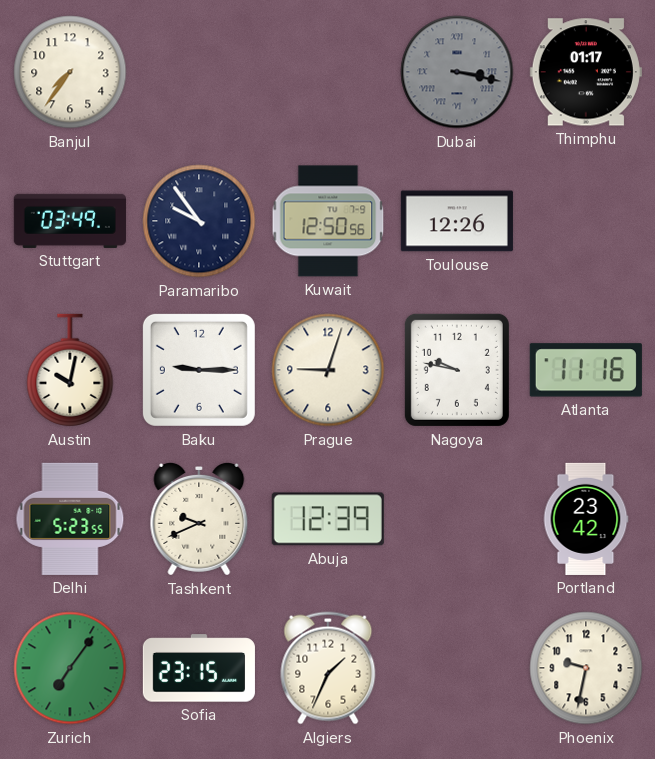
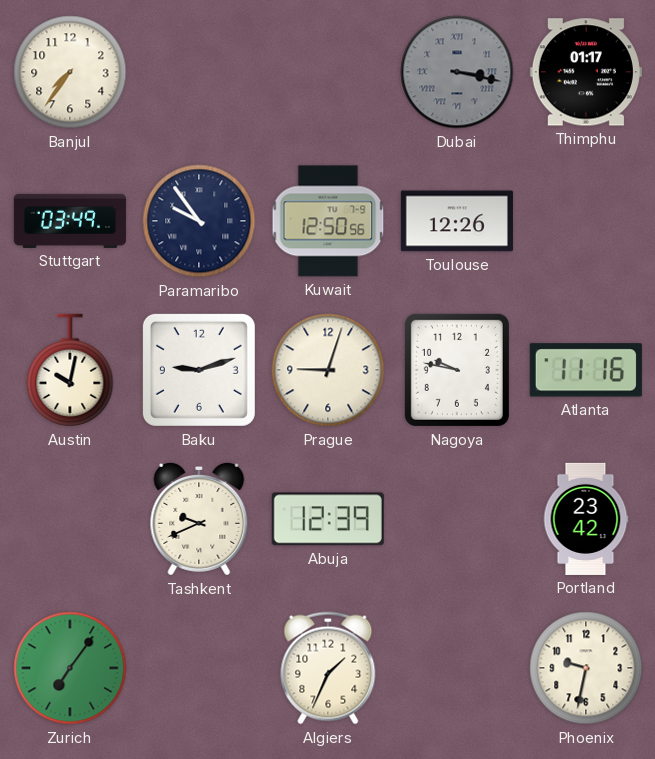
Baku: 9:15 -> 9:12
Delhi: 5:23 -> none
Sofia: 23:15 -> none
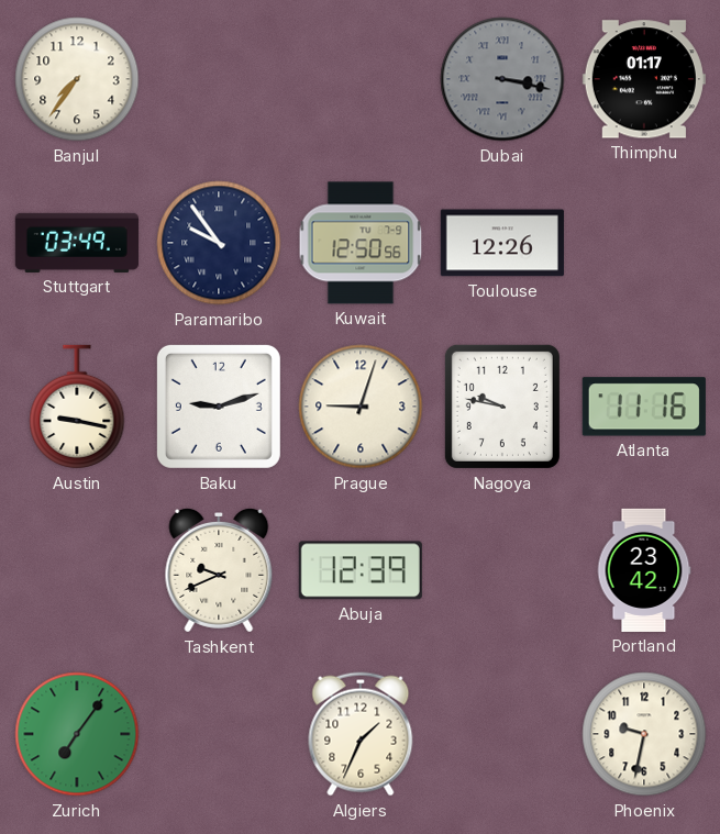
Austin: 10:02 -> 9:17
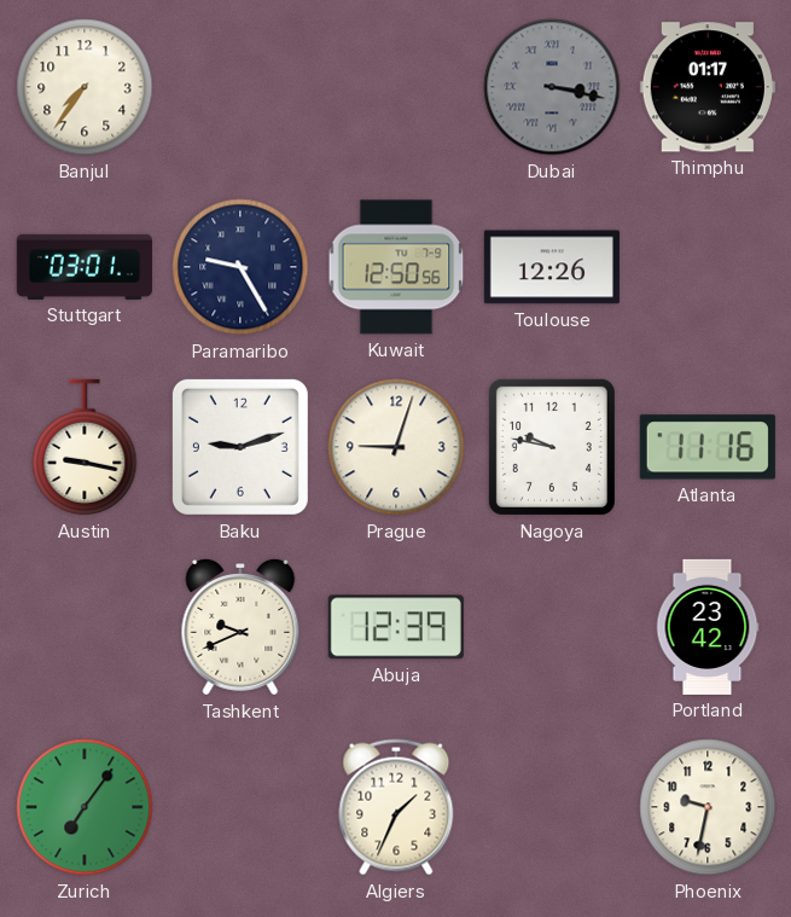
Stuttgart: 03:49 -> 03:01
Paramaribo: 9:54 -> 9:25
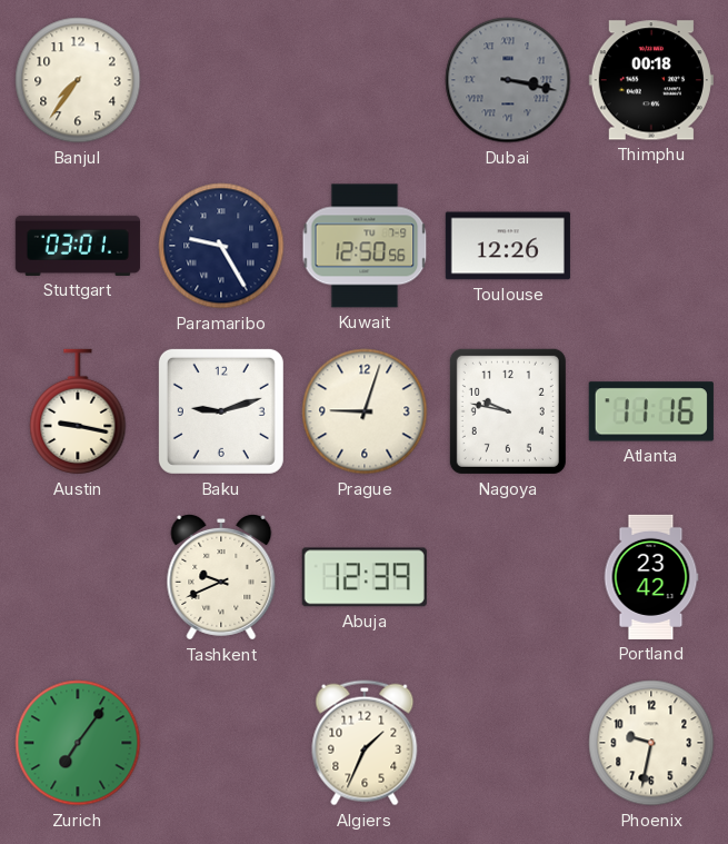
Thimphu: 01:17 -> 00:18
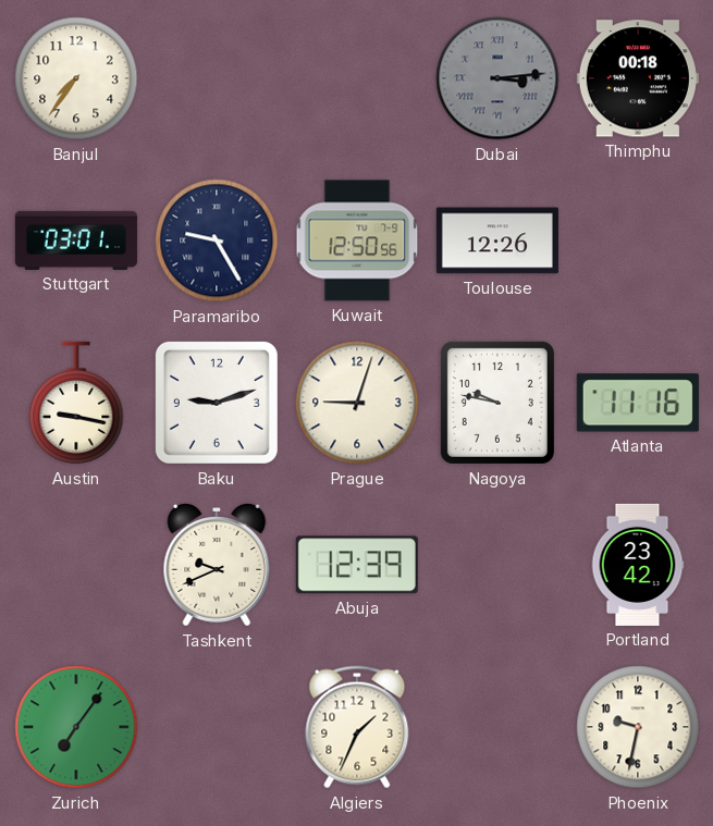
Dubai: 3:17 -> 3:14
